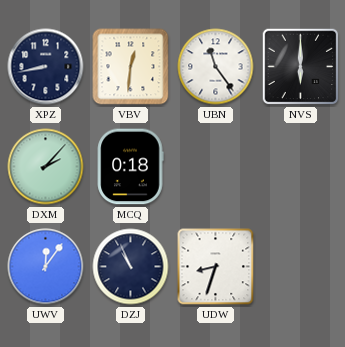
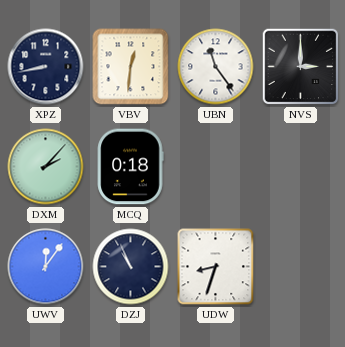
NVS: 6:00 -> 3:00
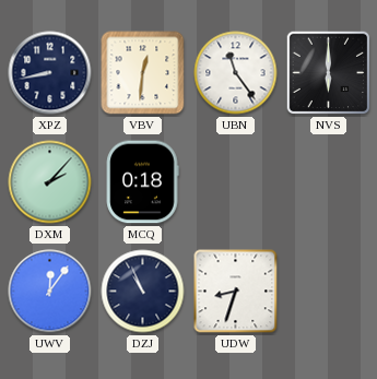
NVS: 3:00 -> 6:00
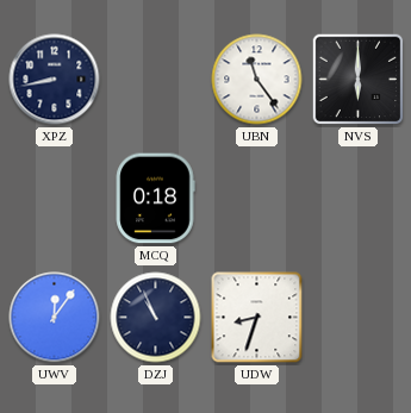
VBV: 12:31 -> none
DXM: 2:07 -> none
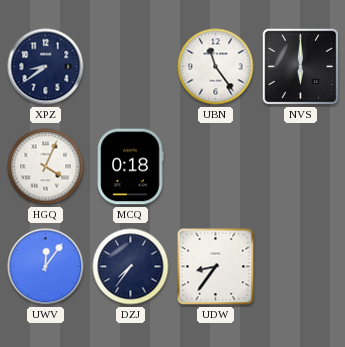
XPZ: 8:43 -> 8:39
HGQ: none -> 4:04
DZJ: 10:56 -> 7:36
UDW: 8:33 -> 8:36
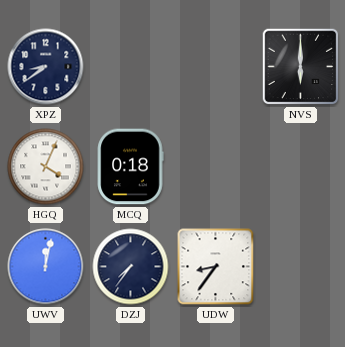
UBN: 11:24 -> none
UWV: 12:06 -> 12:02
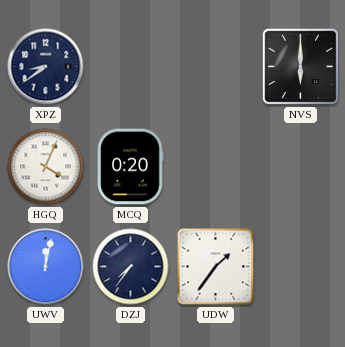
MCQ: 0:18 -> 0:20
UDW: 8:36 -> 1:36
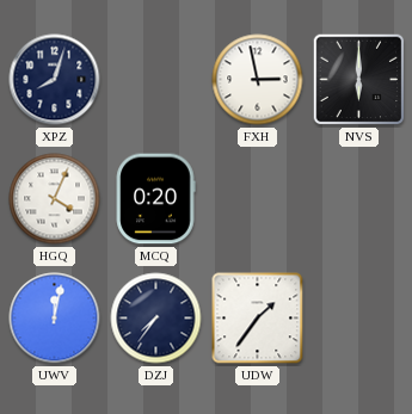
XPZ: 8:39 -> 8:03
FXH: none -> 2:58
